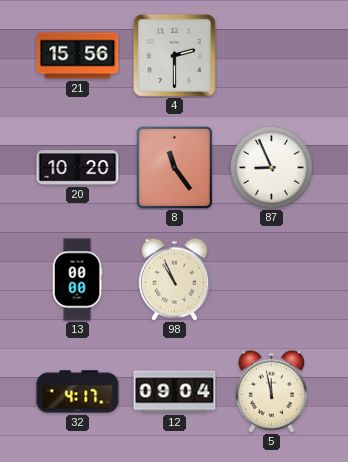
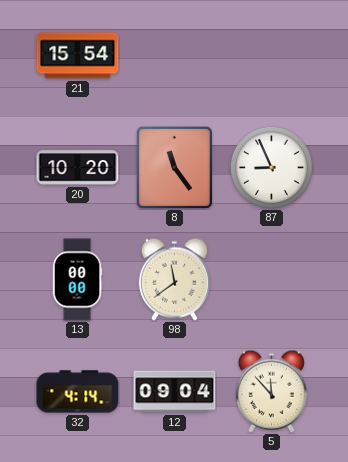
21: 15:56 -> 15:54
4: 2:30 -> none
98: 10:56 -> 11:39
32: 4:17 -> 4:14
5: 11:58 -> 11:53
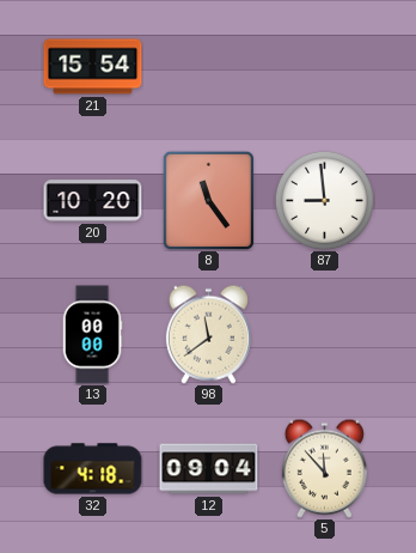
87: 8:56 -> 8:59
32: 4:14 -> 4:18
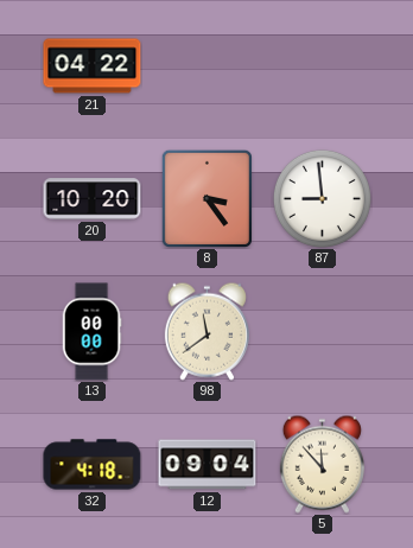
21: 15:54 -> 04:22
8: 11:24 -> 3:24
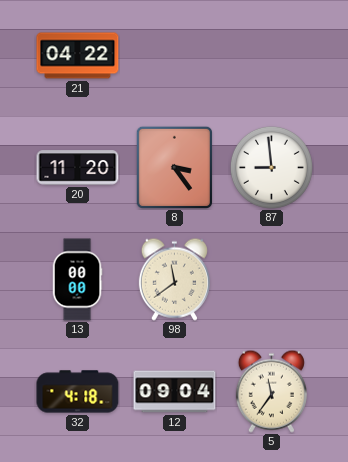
20: 10:20 -> 11:20
5: 11:53 -> 11:36
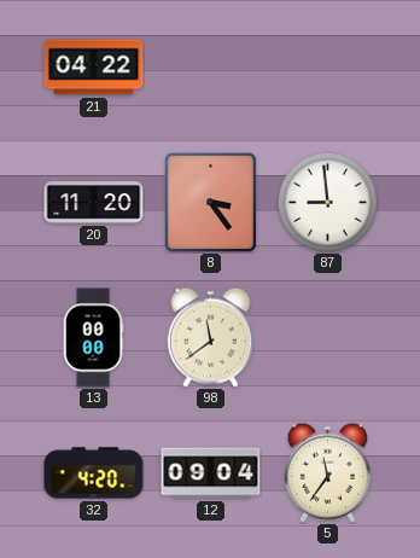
32: 4:18 -> 4:20
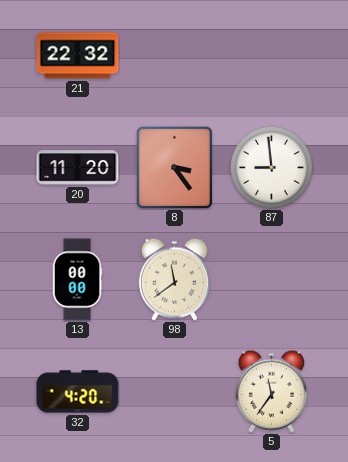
21: 04:22 -> 22:32
12: 09:04 -> none
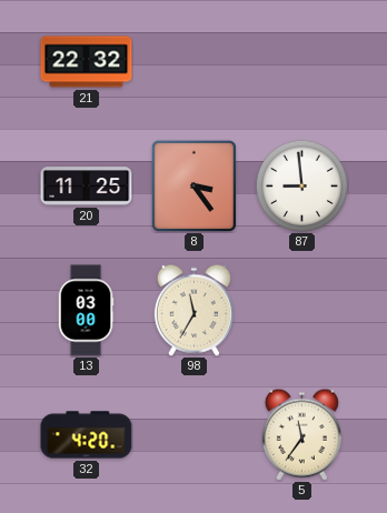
20: 11:20 -> 11:25
13: 00:00 -> 03:00
98: 11:39 -> 11:35
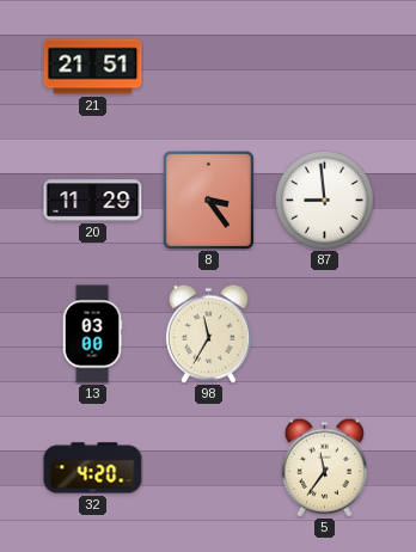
21: 22:32 -> 21:51
20: 11:25 -> 11:29
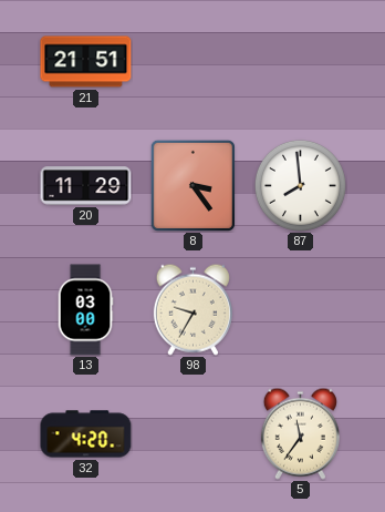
87: 8:59 -> 7:59
98: 11:35 -> 9:35
